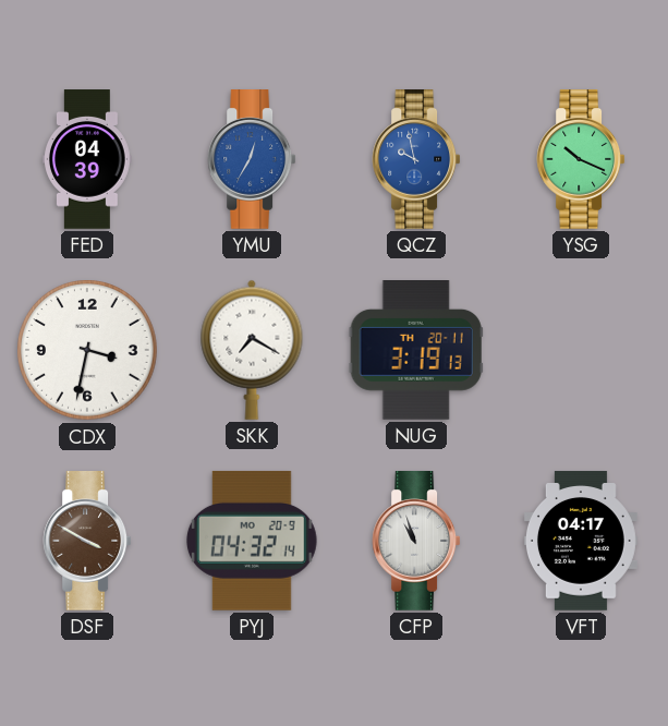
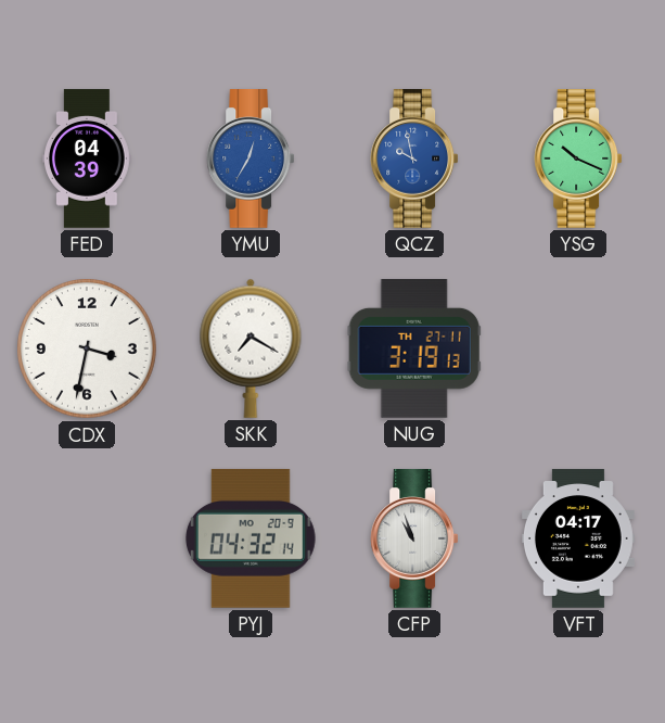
NUG date: TH 20-11 -> TH 27-11
DSF: 3:50 -> none
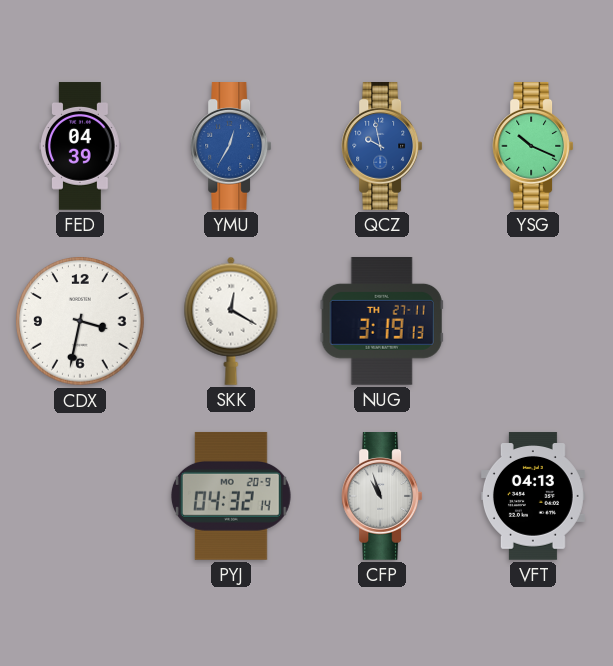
SKK: 7:20 -> 12:20
VFT: 04:17 -> 04:13
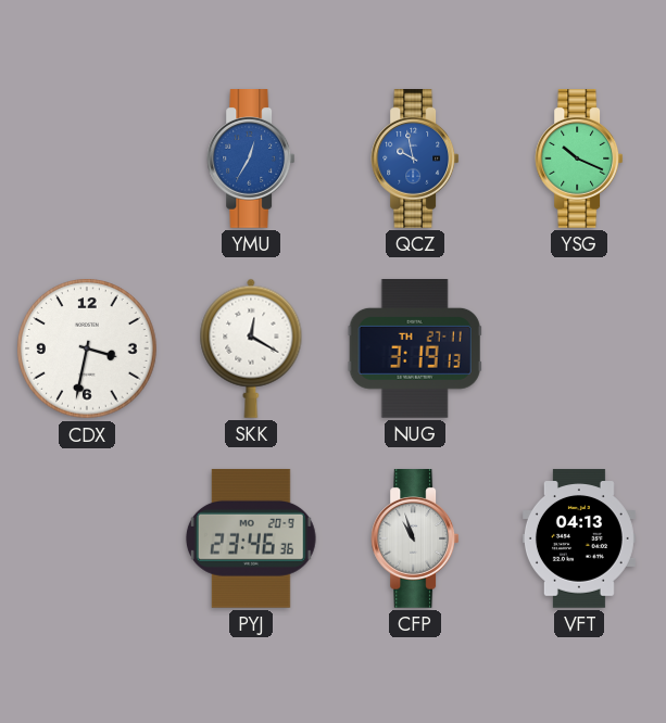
FED: 04:39 -> none
PYJ: 04:32 -> 23:46
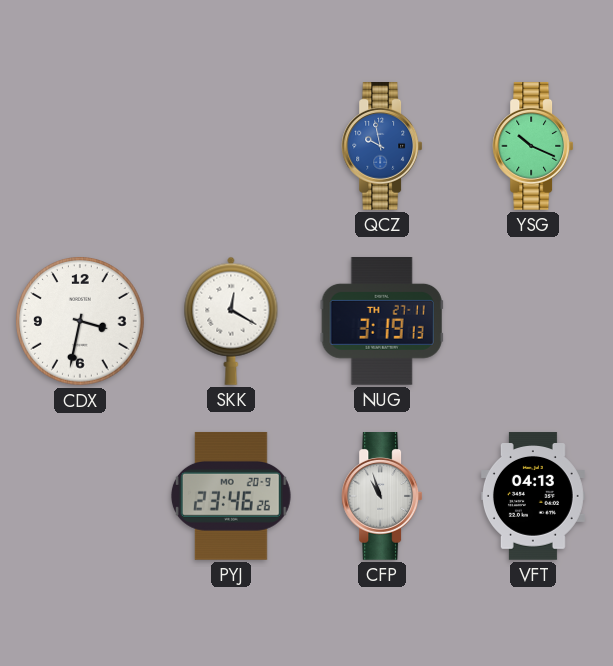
YMU: 12:35 -> none
PYJ: 23:46:36 -> 23:46:26
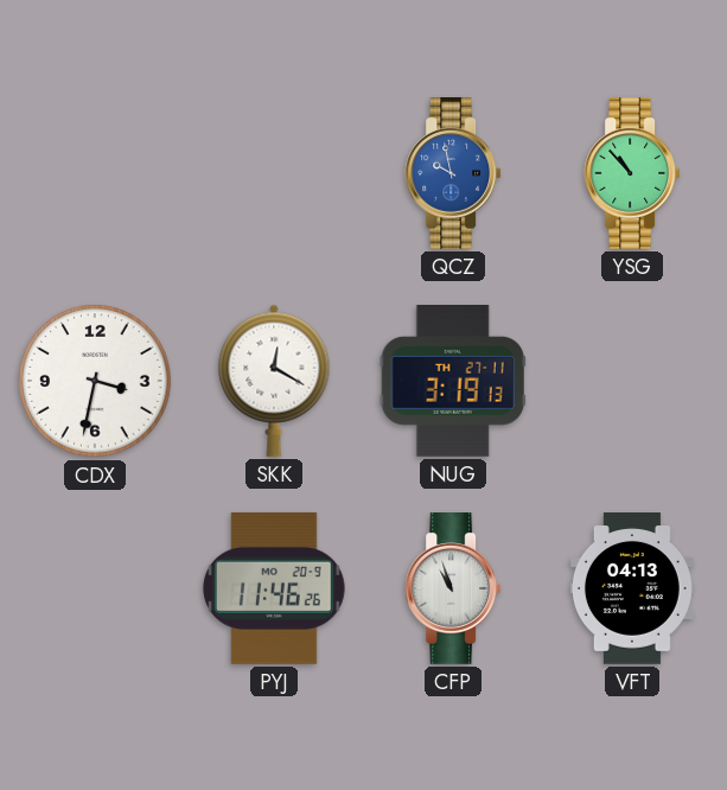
YSG: 10:19 -> 10:53
PYJ: 23:46 -> 11:46
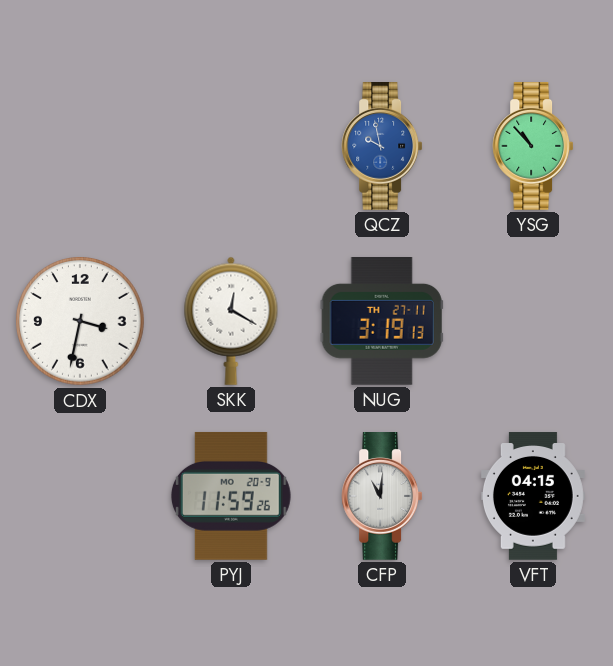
PYJ: 11:46 -> 11:59
CFP: 10:57 -> 11:01
VFT: 04:13 -> 04:15
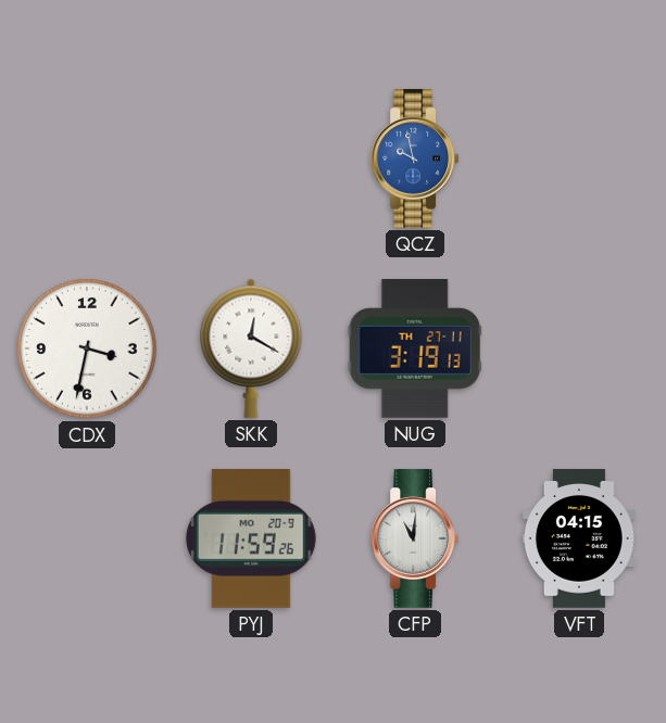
YSG: 10:53 -> none
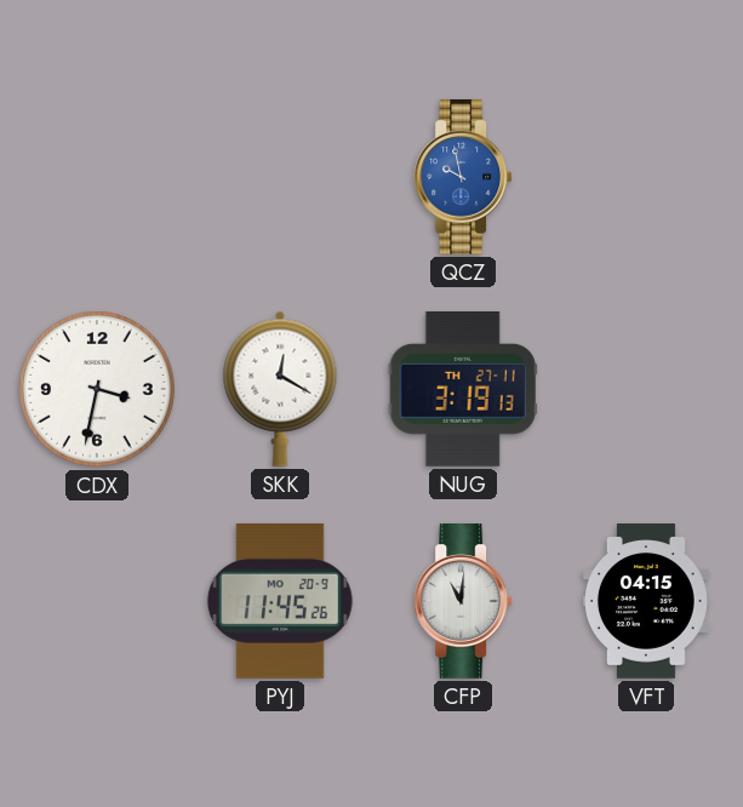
PYJ: 11:59 -> 11:45
